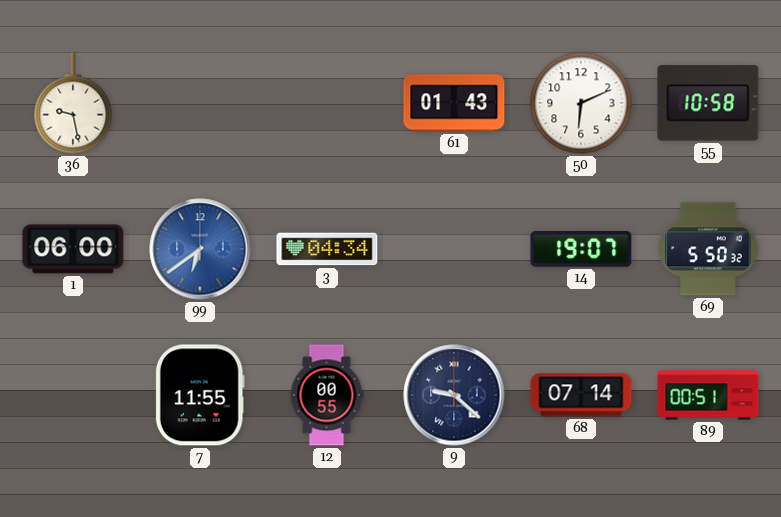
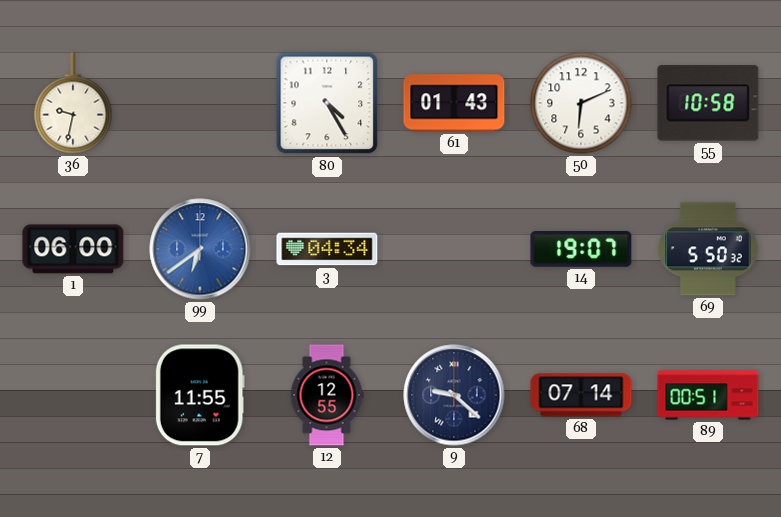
36: 9:28 -> 9:32
80: none -> 4:25
12: 00:55 -> 12:55
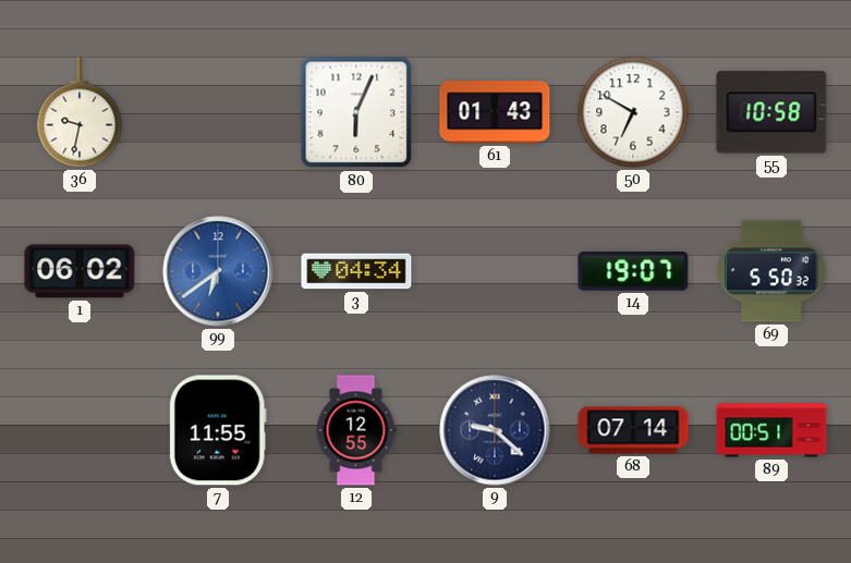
80: 4:25 -> 6:04
50: 6:11 -> 6:50
1: 06:00 -> 06:02
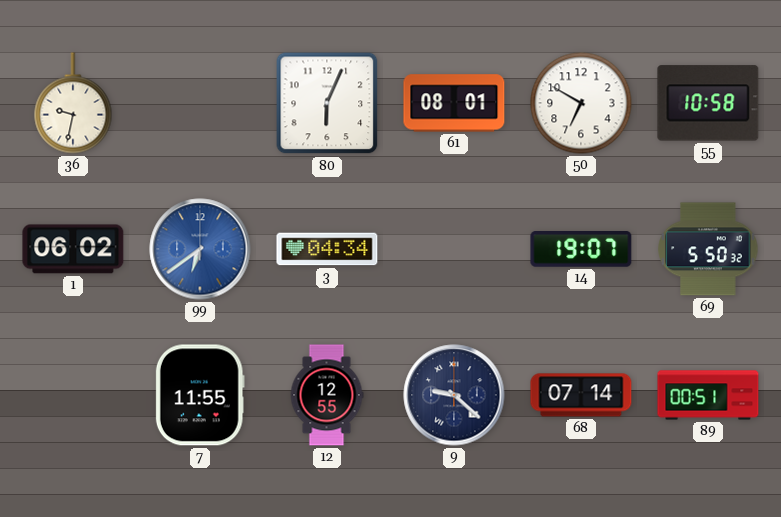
61: 01:43 -> 08:01
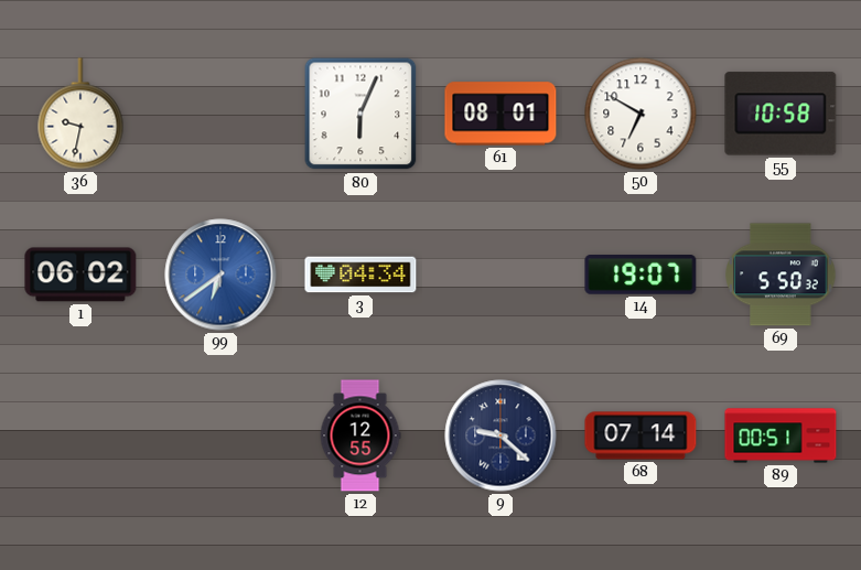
7: 11:55 -> none
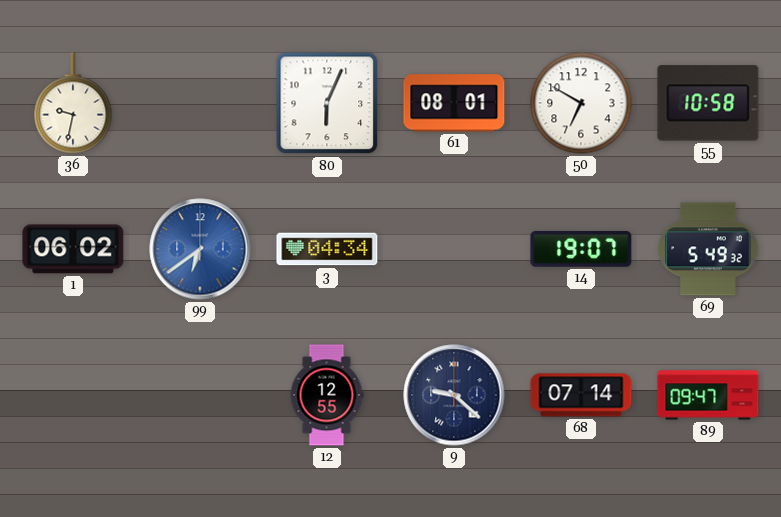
69: 5:50 -> 5:49
89: 00:51 -> 09:47
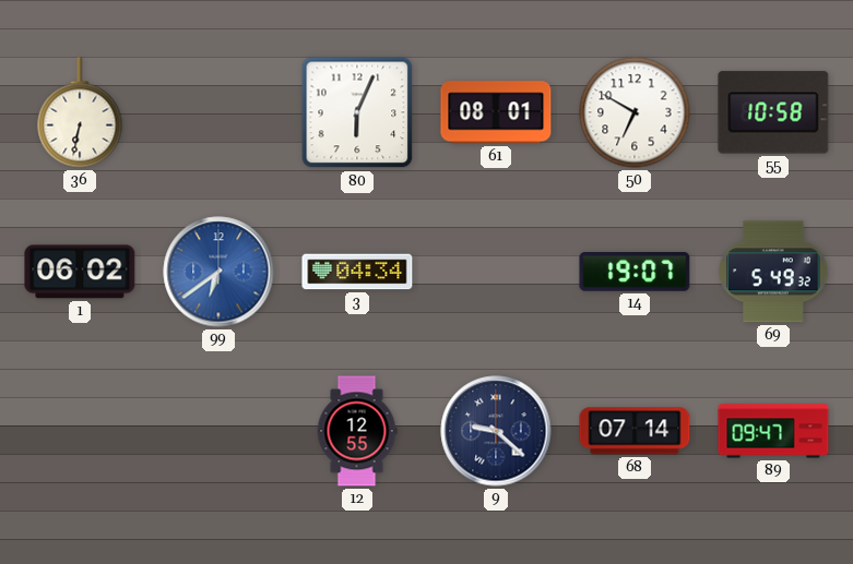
36: 9:32 -> 6:32
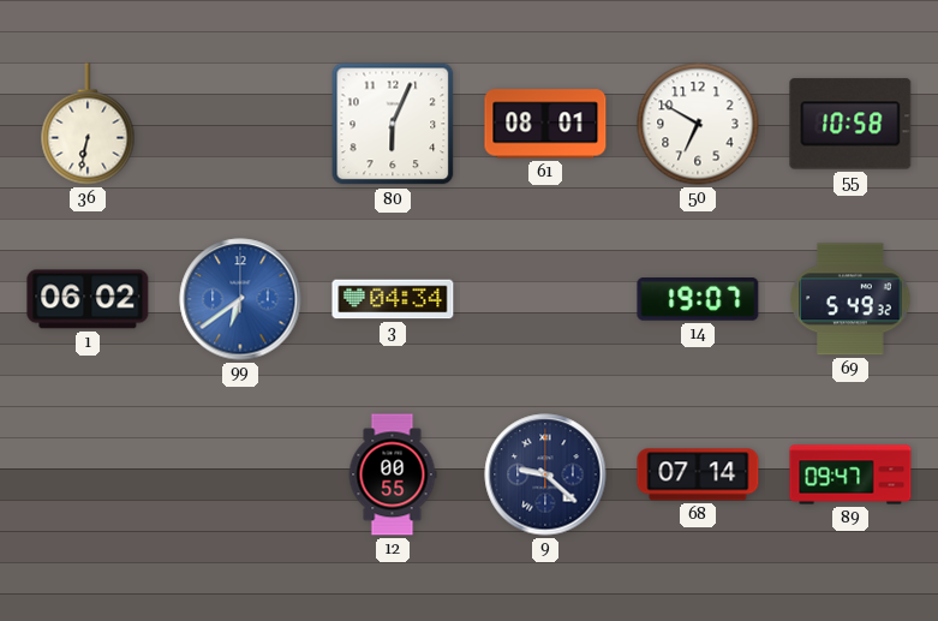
12: 12:55 -> 00:55
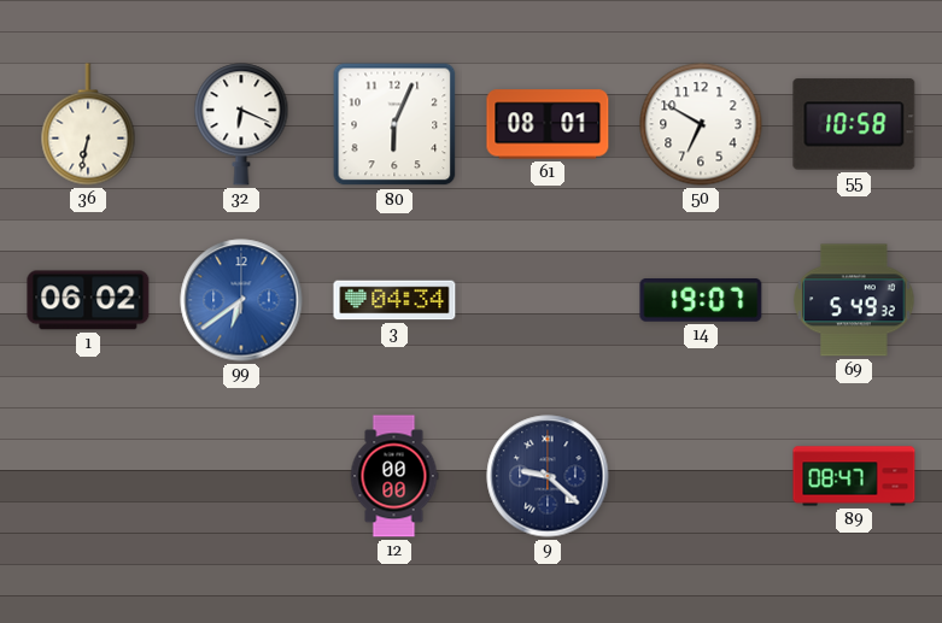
32: none -> 6:19
12: 00:55 -> 00:00
68: 07:14 -> none
89: 09:47 -> 08:47
